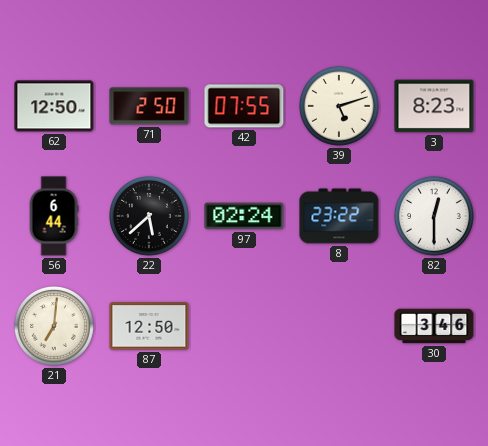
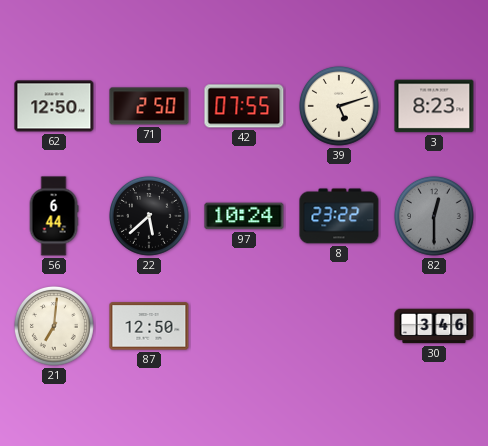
97: 02:24 -> 10:24
82 dial: white -> grey
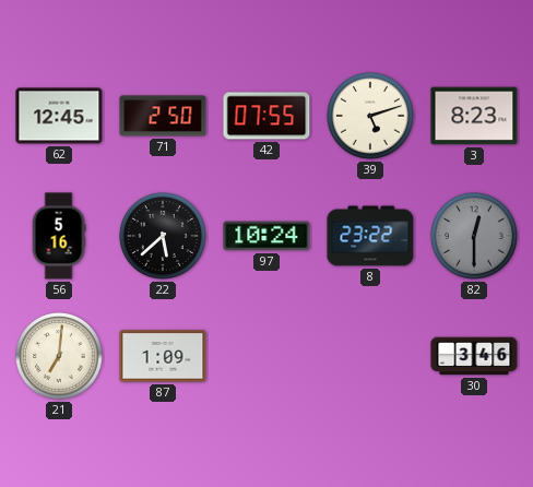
62: 12:50 -> 12:45
56: 6:44 -> 5:16
87: 12:50 -> 1:09
